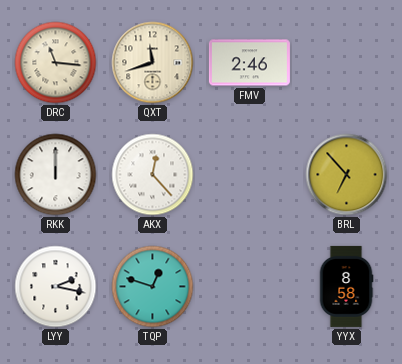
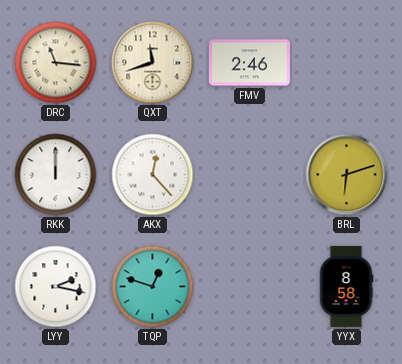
BRL: 6:53 -> 6:12
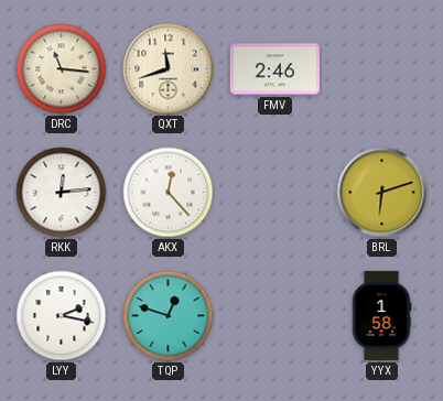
RKK: 12:00 -> 12:14
YYX: 8:58 -> 1:58
